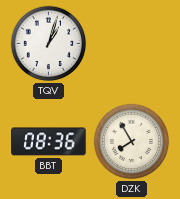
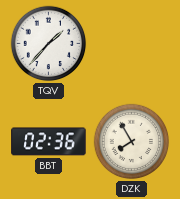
TQV: 1:03 -> 1:37
BBT: 08:36 -> 02:36
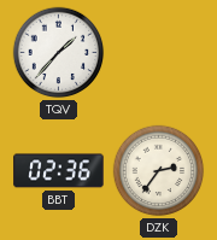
DZK: 7:55 -> 2:36
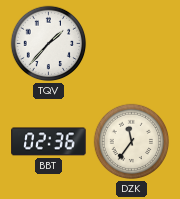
DZK: 2:36 -> 11:36
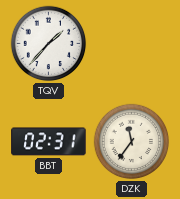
BBT: 02:36 -> 02:31
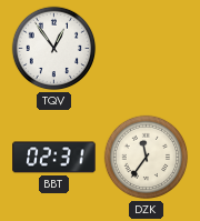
TQV: 1:37 -> 12:54
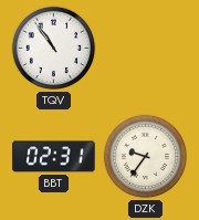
TQV: 12:54 -> 10:54
DZK: 11:36 -> 9:36
